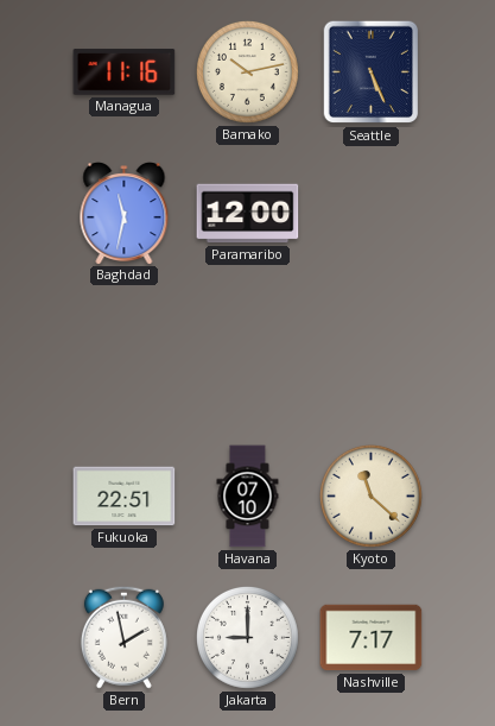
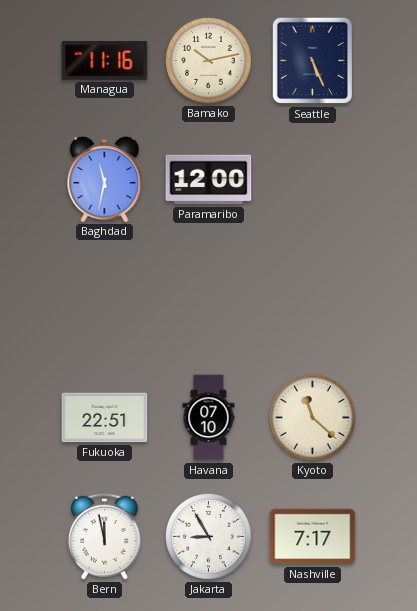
Bern: 1:58 -> 11:58
Jakarta: 9:00 -> 8:55
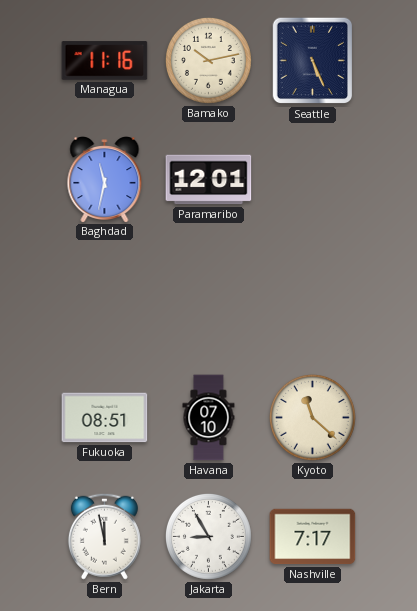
Paramaribo: 12:00 -> 12:01
Fukuoka: 22:51 -> 08:51
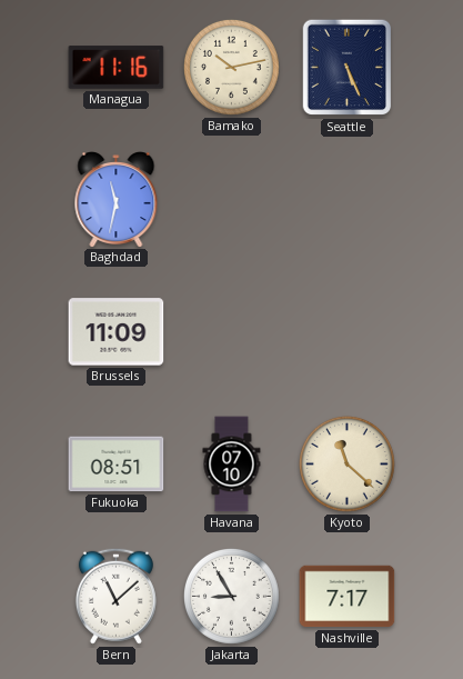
Paramaribo: 12:01 -> none
Brussels: none -> 11:09
Bern: 11:58 -> 11:08
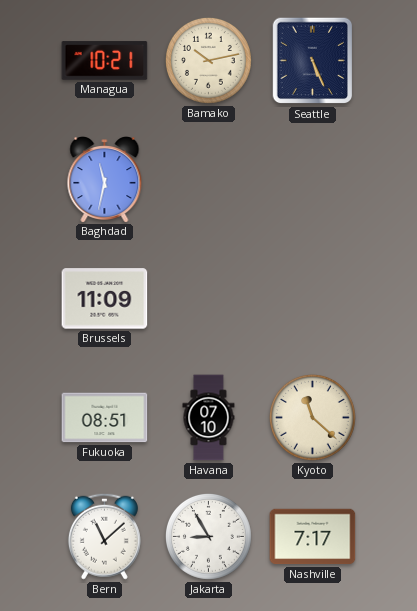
Managua: 11:16 -> 10:21
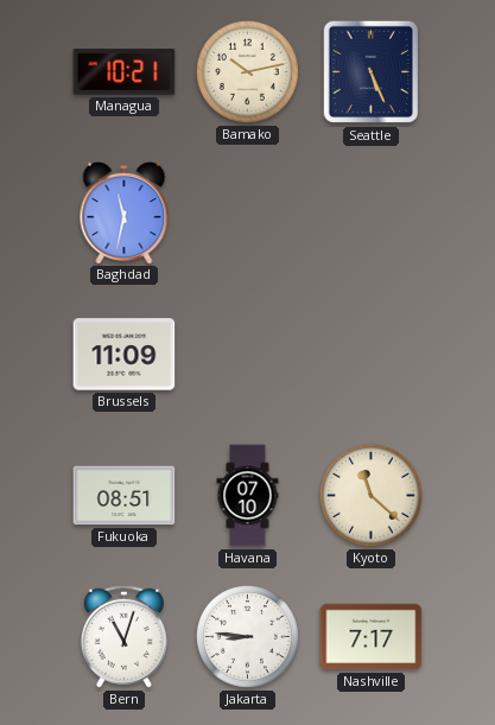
Bern: 11:08 -> 11:03
Jakarta: 8:55 -> 8:46
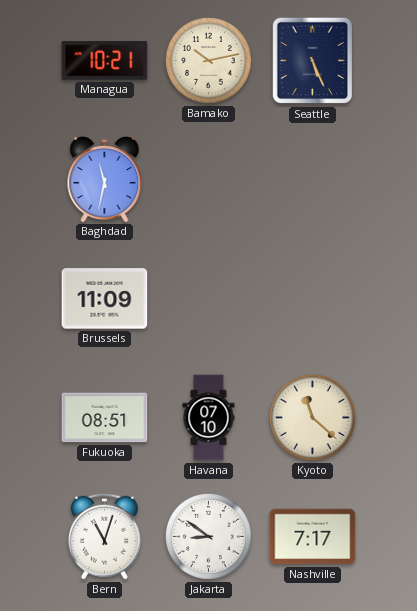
Jakarta: 8:46 -> 8:51
